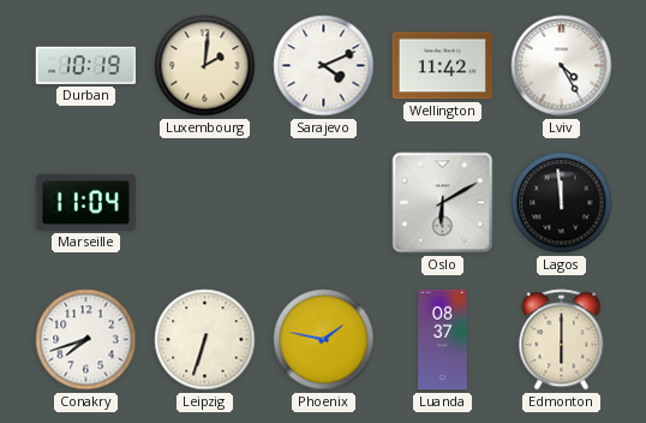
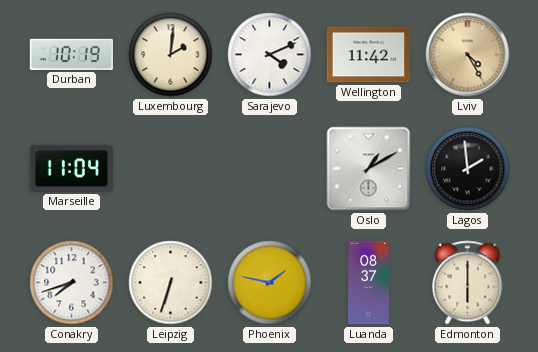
Lviv dial: white -> champagne
Oslo: 6:10 -> 1:10
Lagos: 11:59 -> 1:59
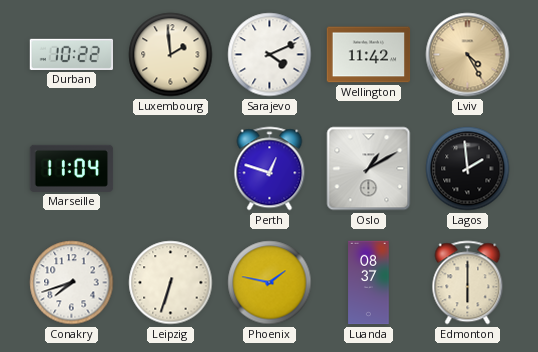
Durban: 10:19 -> 10:22
Luxembourg: 2:01 -> 1:59
Perth: none -> 12:48
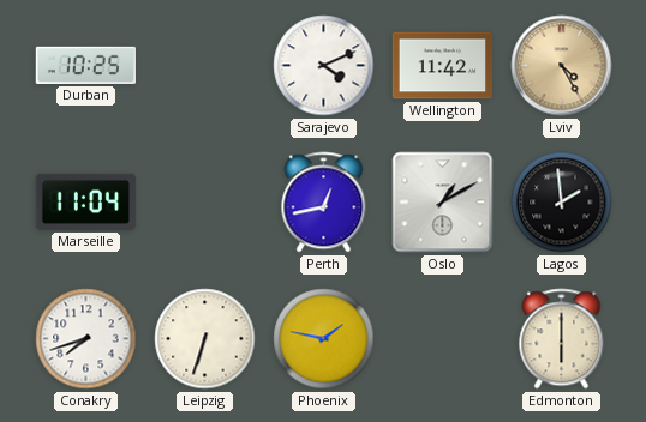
Durban: 10:22 -> 10:25
Luxembourg: 1:59 -> none
Perth: 12:48 -> 12:43
Luanda: 08:37 -> none
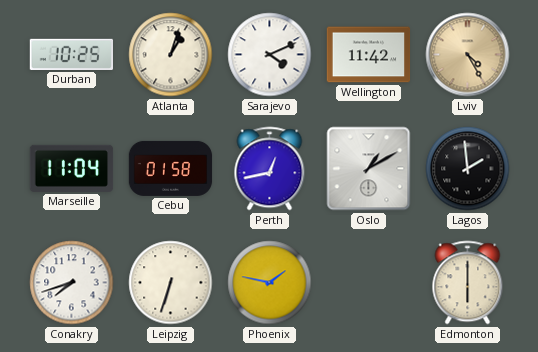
Atlanta: none -> 1:03
Cebu: none -> 01:58
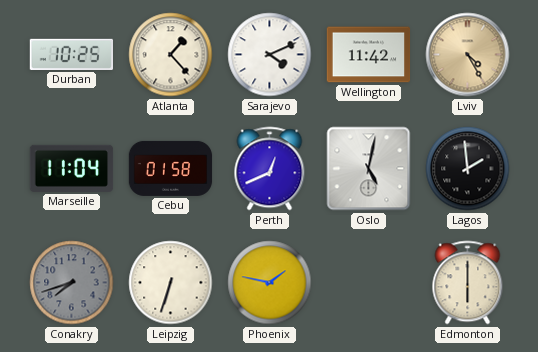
Atlanta: 1:03 -> 1:23
Perth: 12:43 -> 12:41
Oslo: 1:10 -> 5:02
Conakry dial: white -> grey
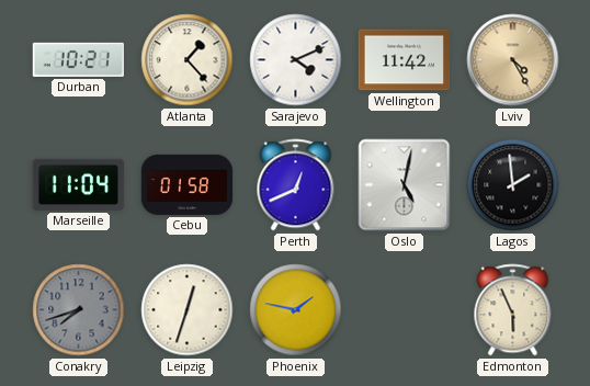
Durban: 10:25 -> 10:21
Leipzig: 6:33 -> 12:33
Edmonton: 6:00 -> 5:56
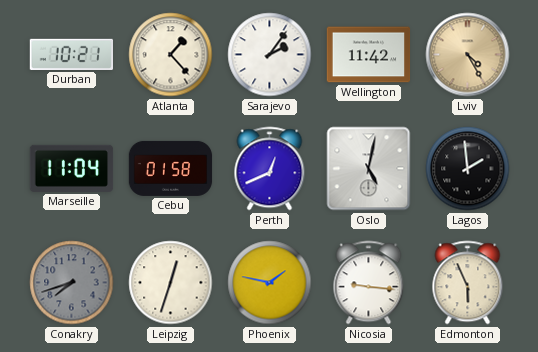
Sarajevo: 4:11 -> 2:06
Nicosia: none -> 9:16
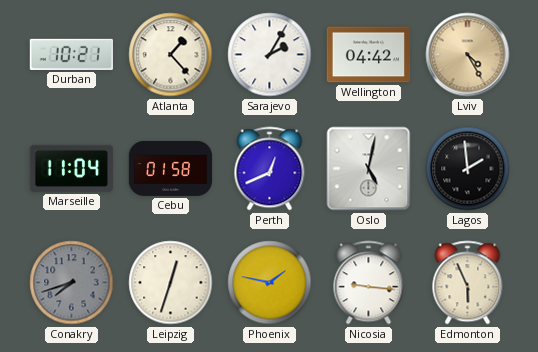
Sarajevo: 2:06 -> 2:05
Wellington: 11:42 -> 04:42
